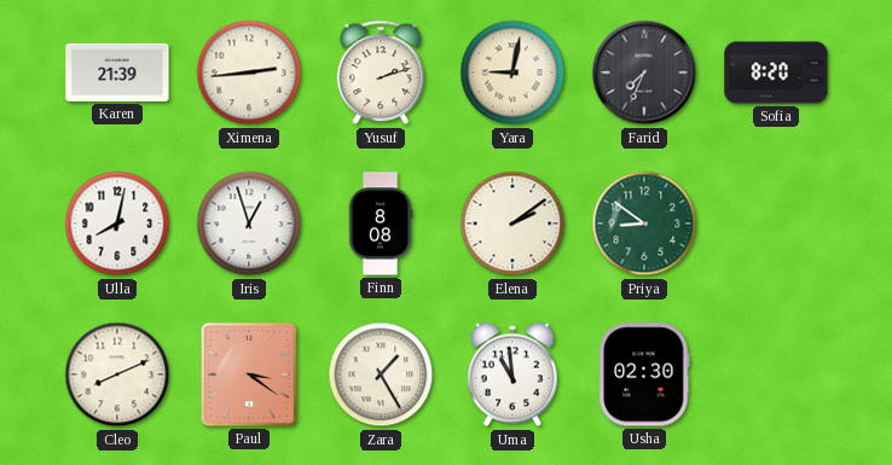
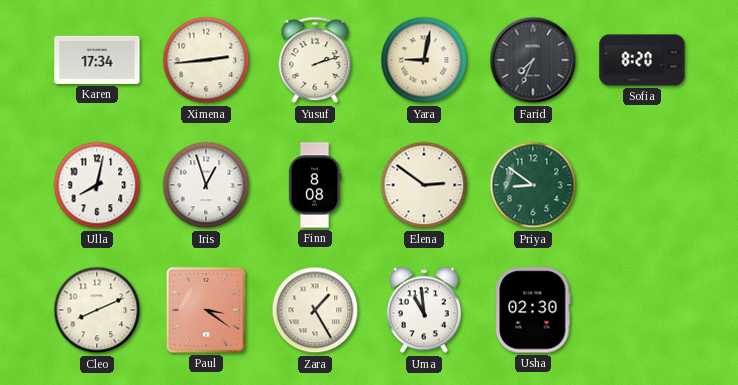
Karen: 21:39 -> 17:34
Elena: 2:09 -> 2:51
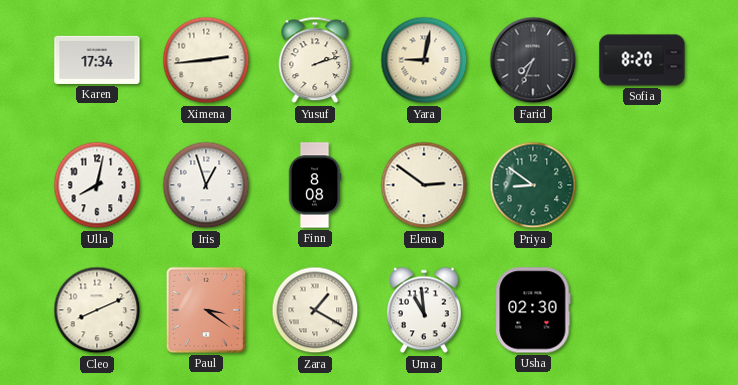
Zara: 1:25 -> 1:20
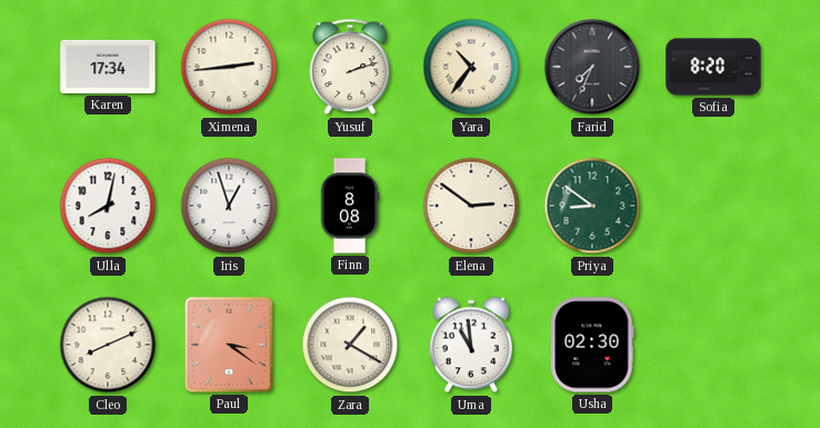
Yara: 9:02 -> 10:36
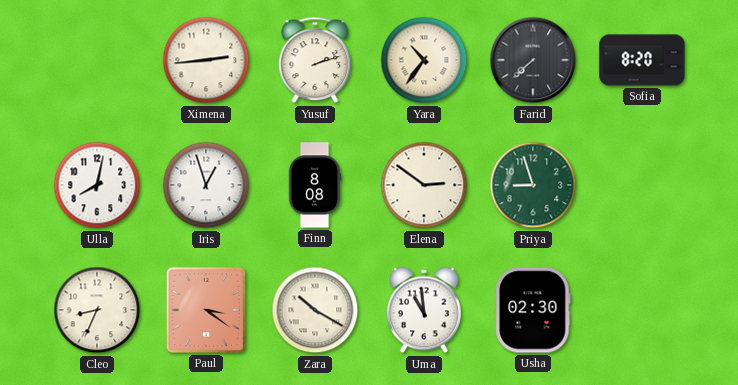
Karen: 17:34 -> none
Farid: 7:34 -> 7:38
Priya: 8:51 -> 8:57
Cleo: 8:11 -> 8:34
Zara: 1:20 -> 10:20
